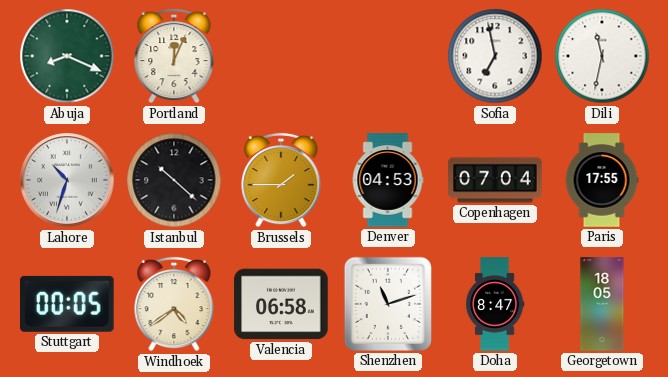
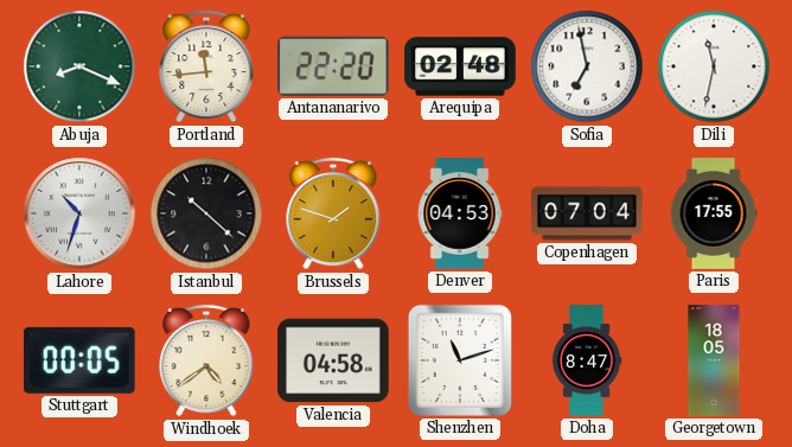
Portland: 12:04 -> 11:44
Antananarivo: none -> 22:20
Arequipa: none -> 02:48
Brussels: 1:45 -> 1:48
Valencia: 06:58 -> 04:58
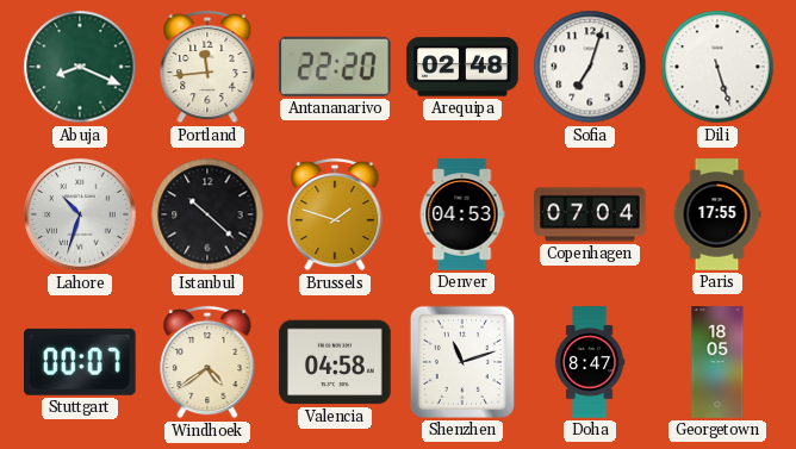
Sofia: 6:58 -> 7:03
Dili: 11:32 -> 5:27
Stuttgart: 00:05 -> 00:07
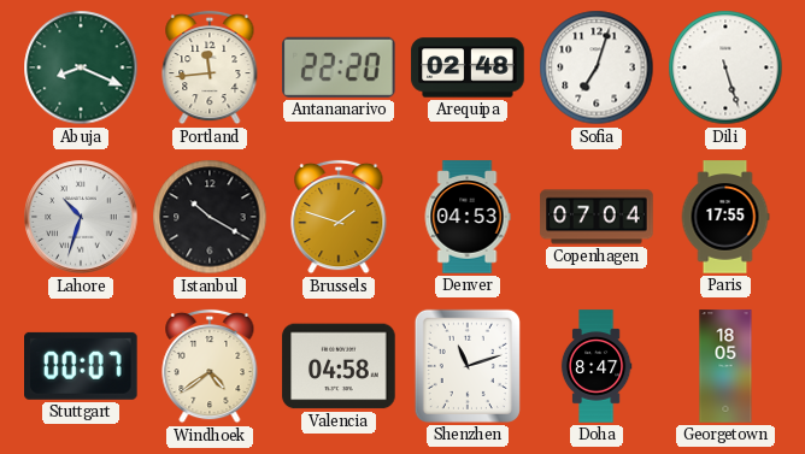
Istanbul: 10:22 -> 10:20
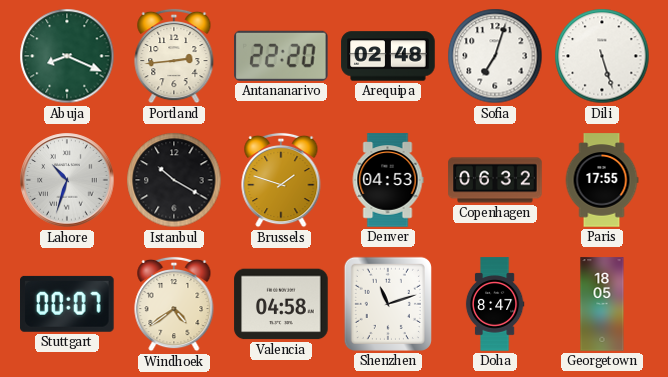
Portland: 11:44 -> 2:44
Copenhagen: 07:04 -> 06:32
